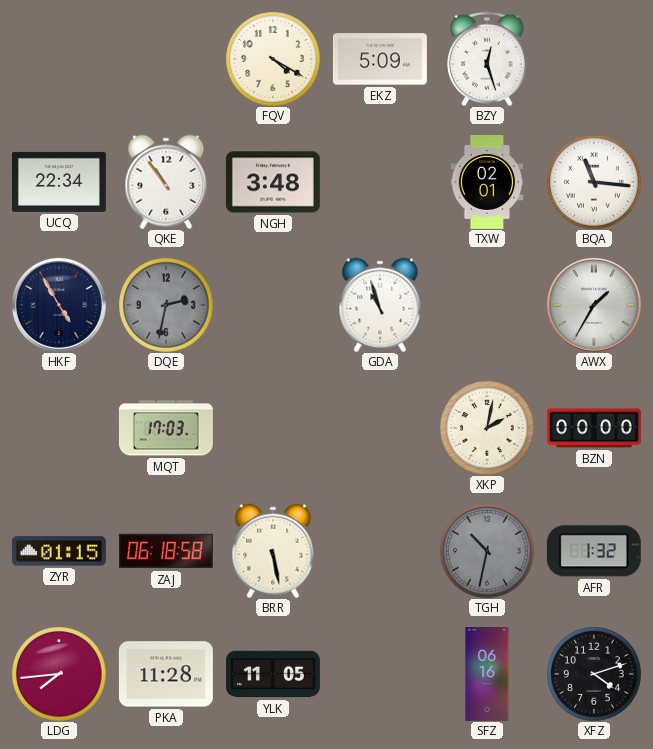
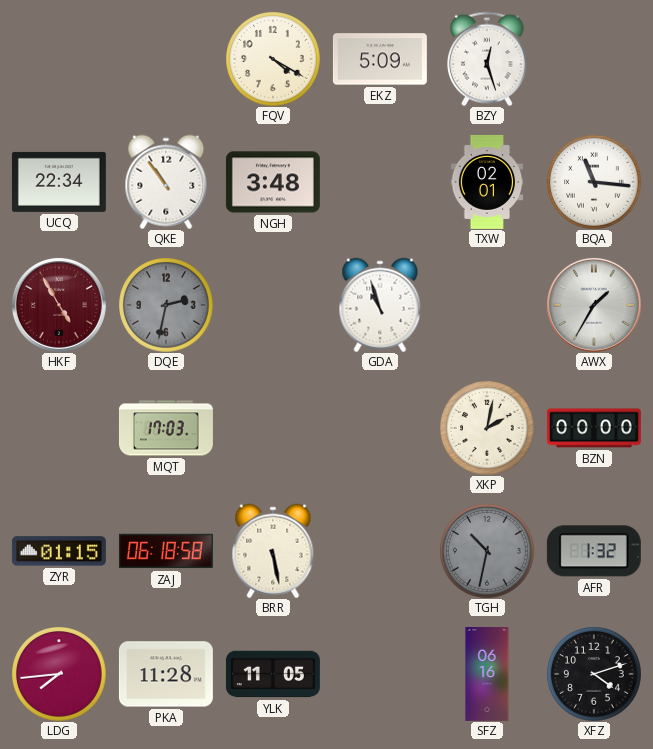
HKF dial: navy -> burgundy
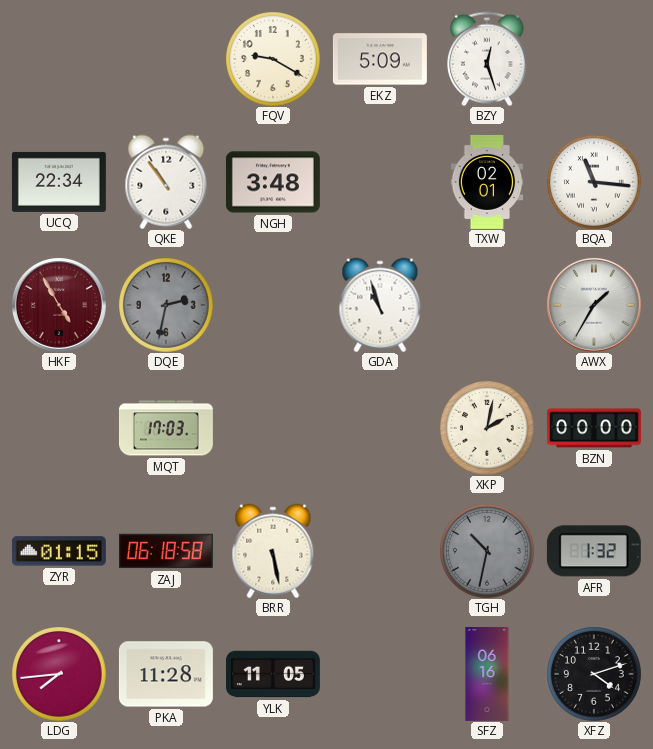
FQV: 4:20 -> 9:20
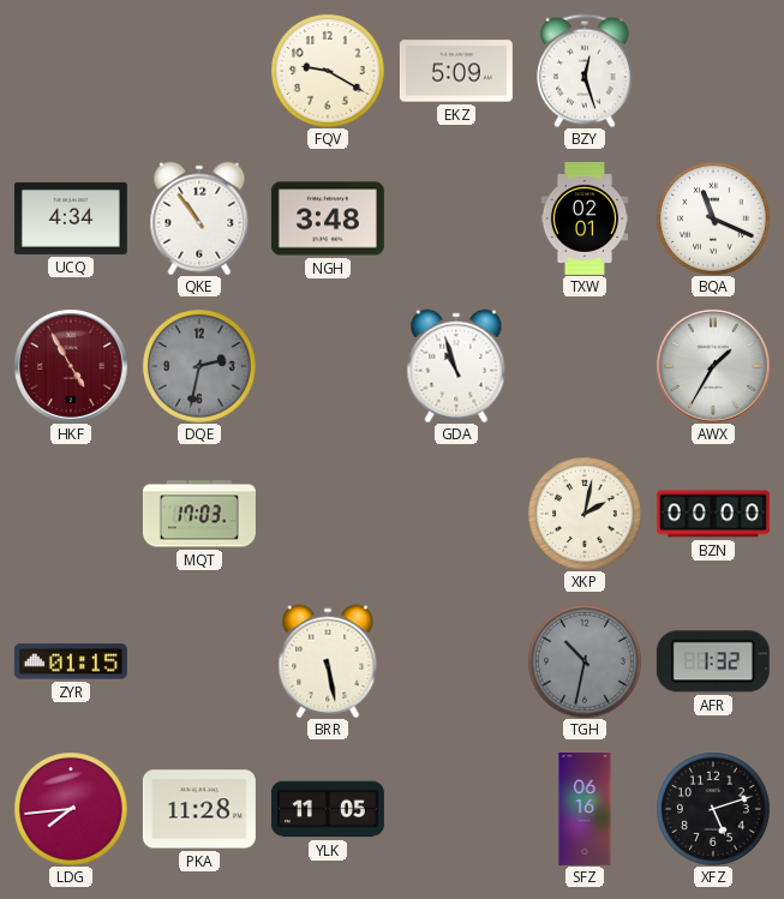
UCQ: 22:34 -> 4:34
BQA: 11:16 -> 11:19
ZAJ: 06:18 -> none
XFZ: 4:12 -> 5:12
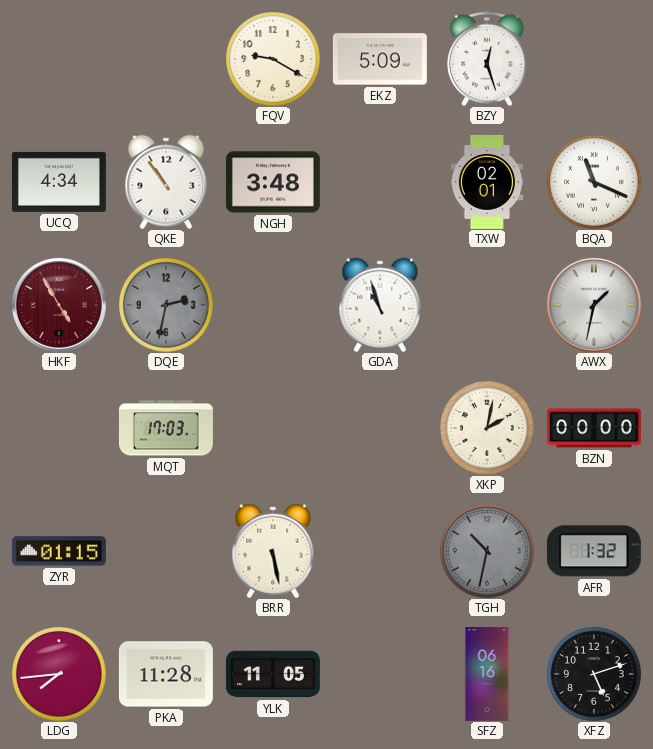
AWX: 1:35 -> 1:32
